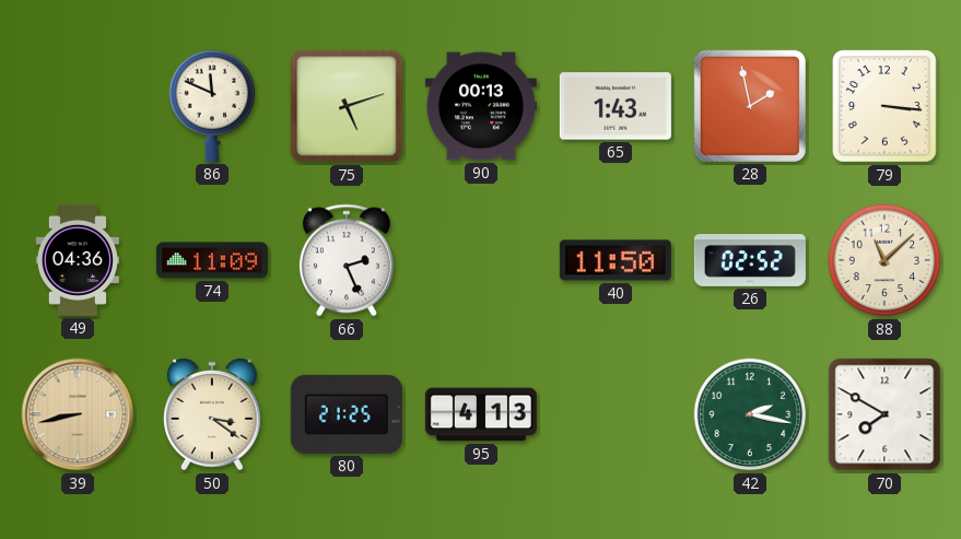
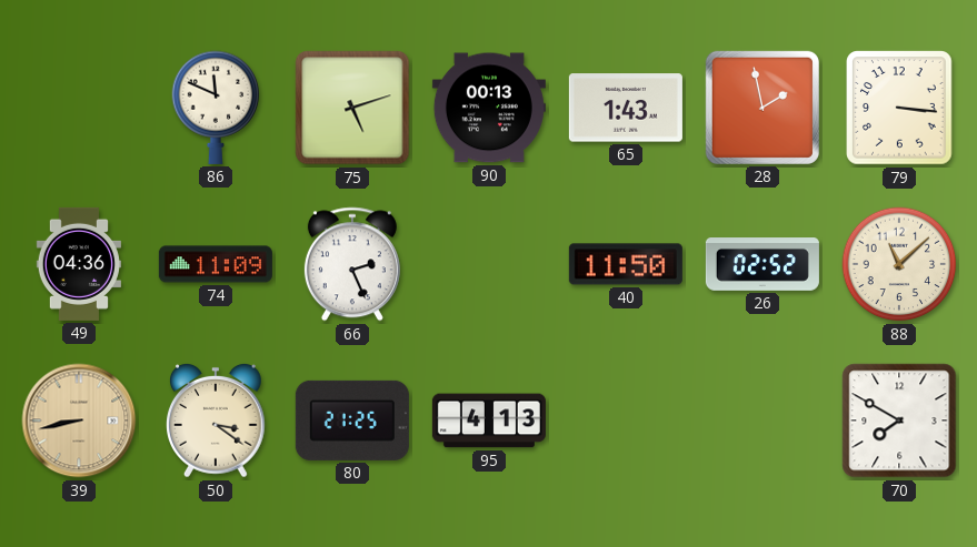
42: 2:17 -> none
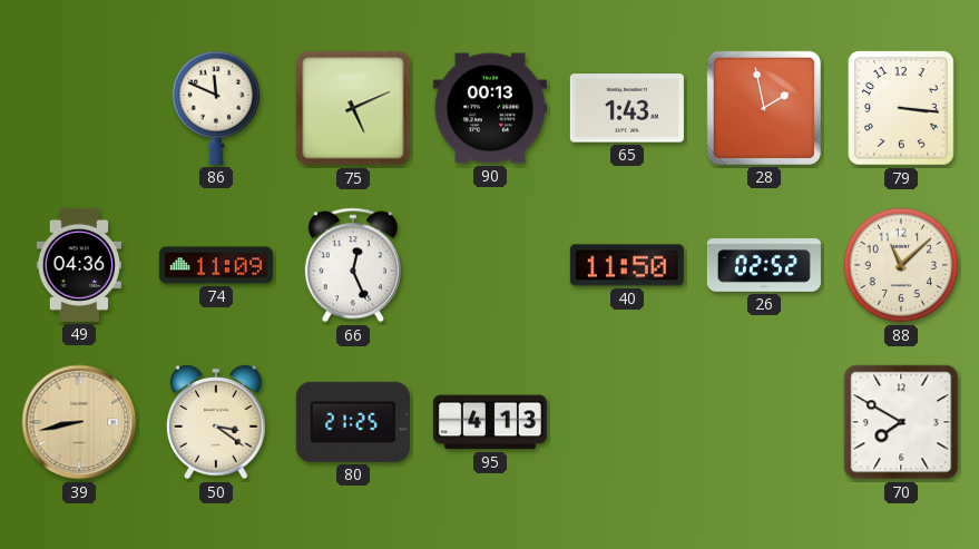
75: 5:12 -> 5:11
66: 2:26 -> 12:26
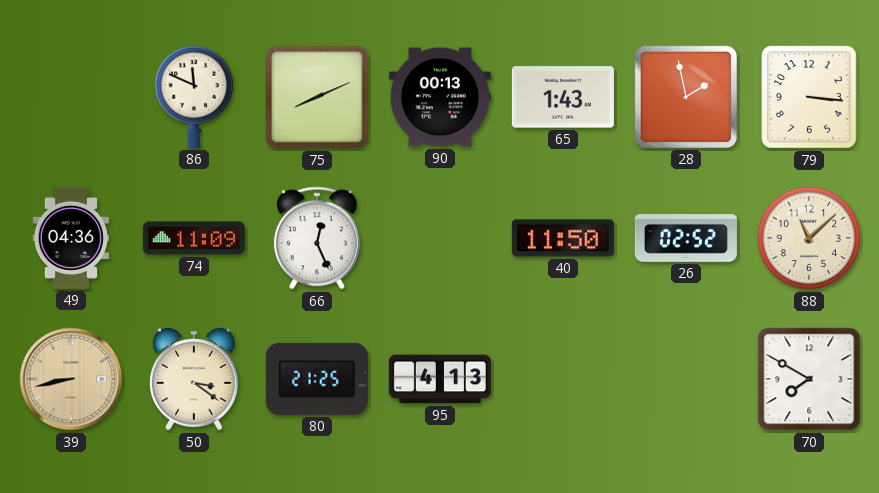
75: 5:11 -> 8:11
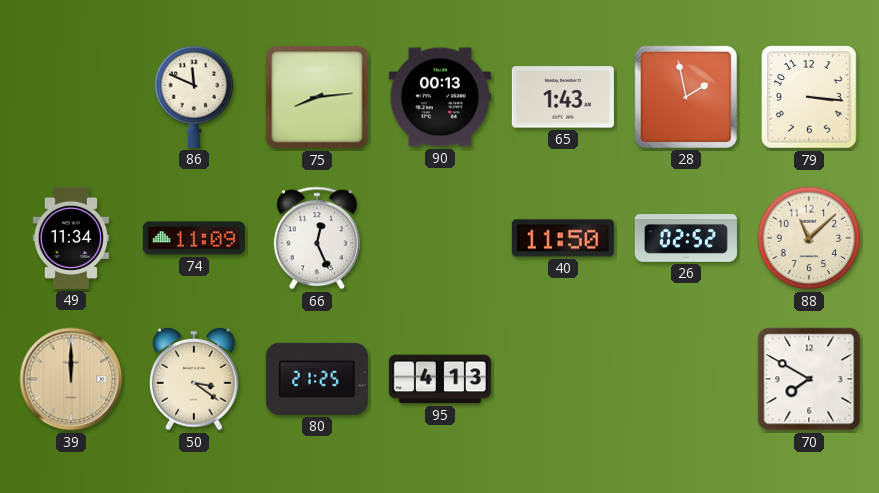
75: 8:11 -> 8:14
49: 04:36 -> 11:34
39: 8:43 -> 12:00
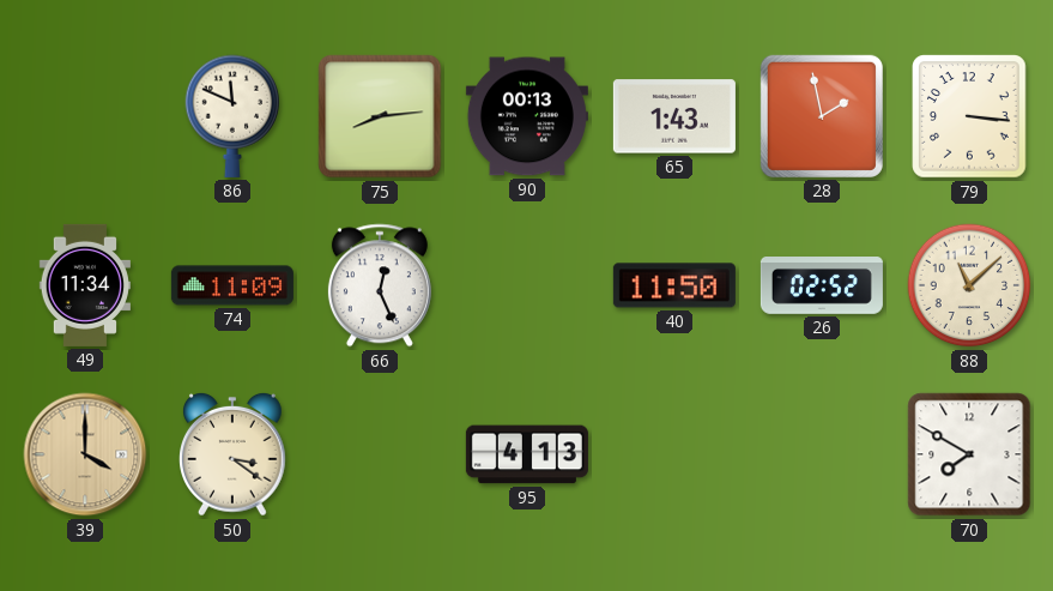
39: 12:00 -> 4:00
80: 21:25 -> none
